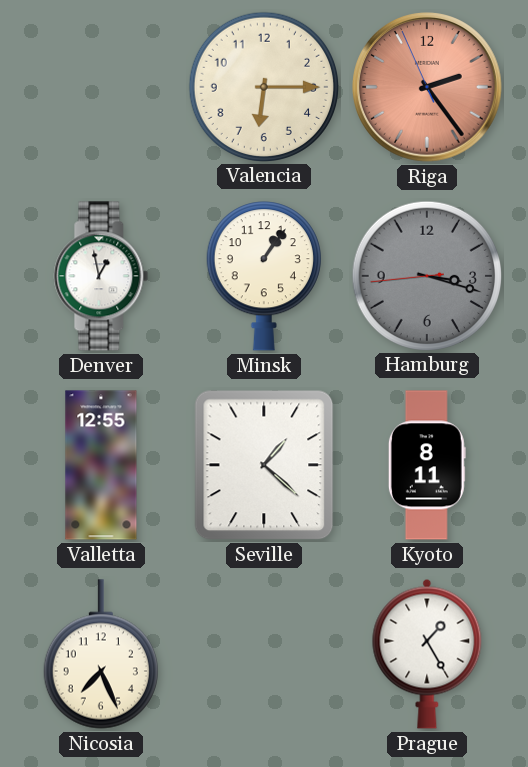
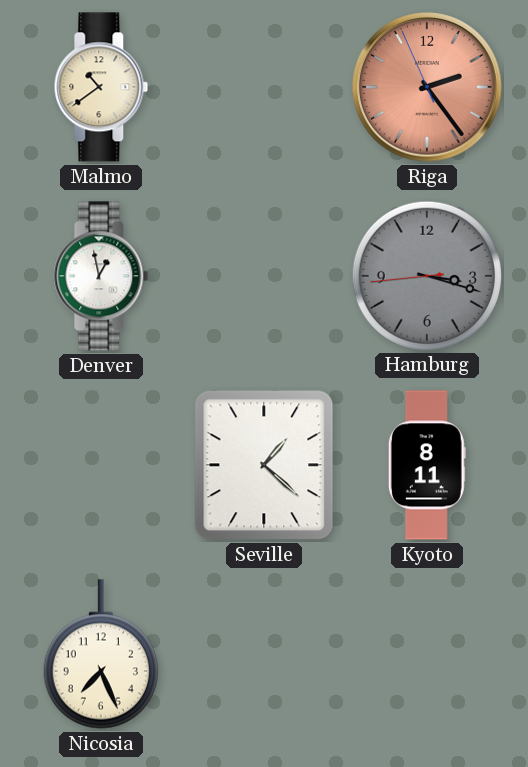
Malmo: none -> 10:39
Valencia: 6:15 -> none
Minsk: 1:06 -> none
Valletta: 12:55 -> none
Prague: 1:25 -> none
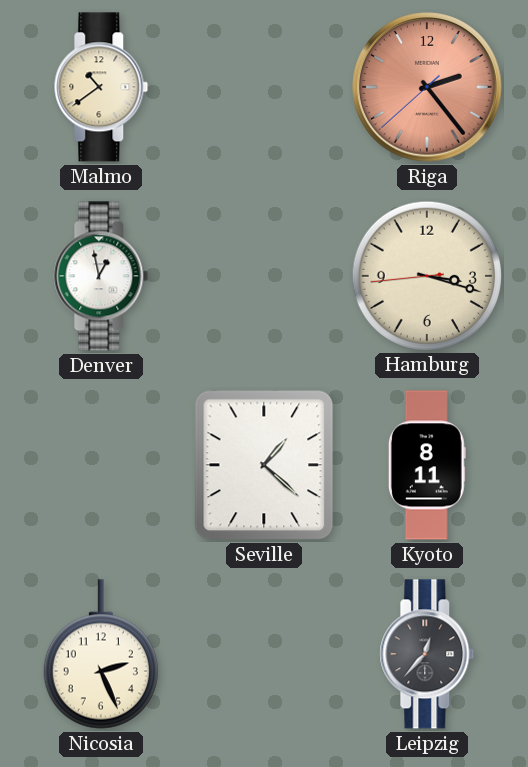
Riga: 2:23:56 -> 2:23:38
Hamburg dial: grey -> cream
Nicosia: 7:26 -> 2:26
Leipzig: none -> 12:37
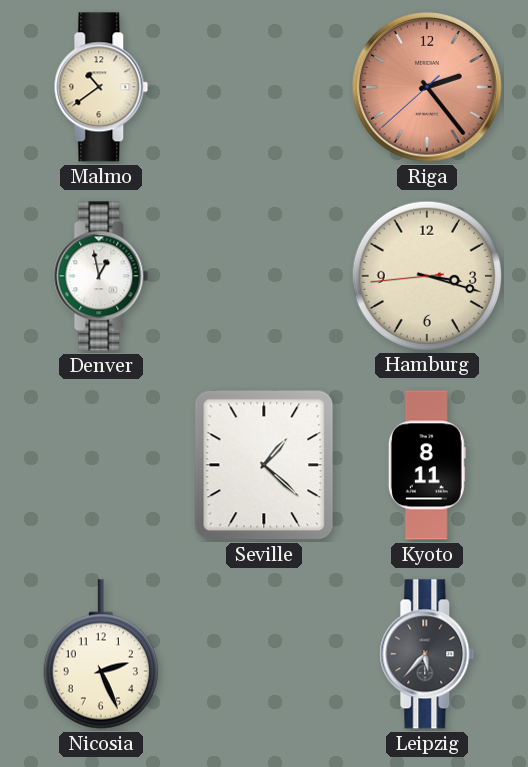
Leipzig: 12:37 -> 5:37
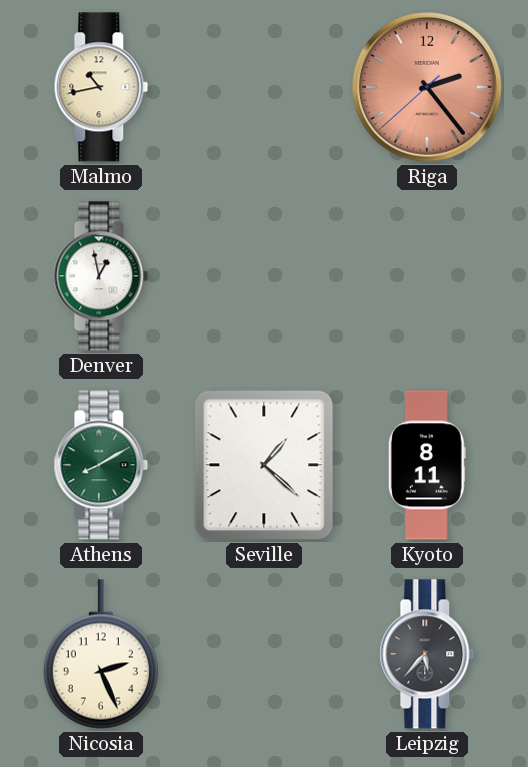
Malmo: 10:39 -> 10:43
Hamburg: 3:17 -> none
Athens: none -> 8:10
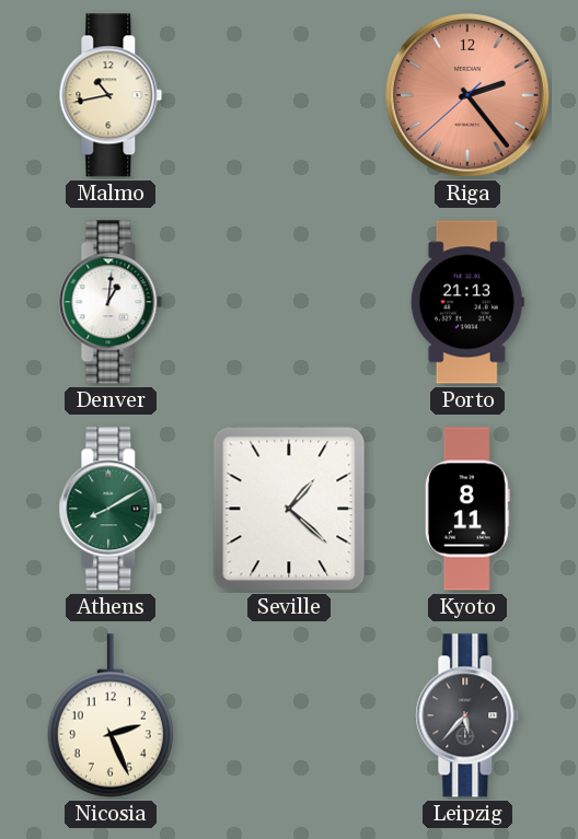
Denver: 12:58 -> 1:01
Porto: none -> 21:13
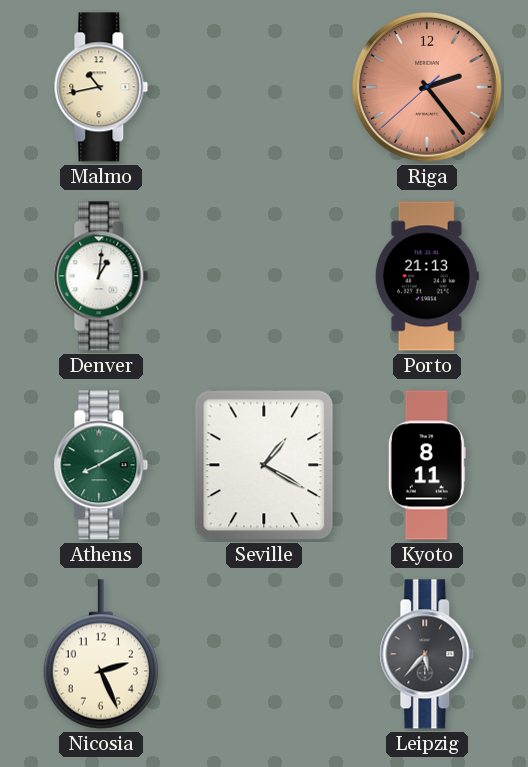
Seville: 1:22 -> 1:20
